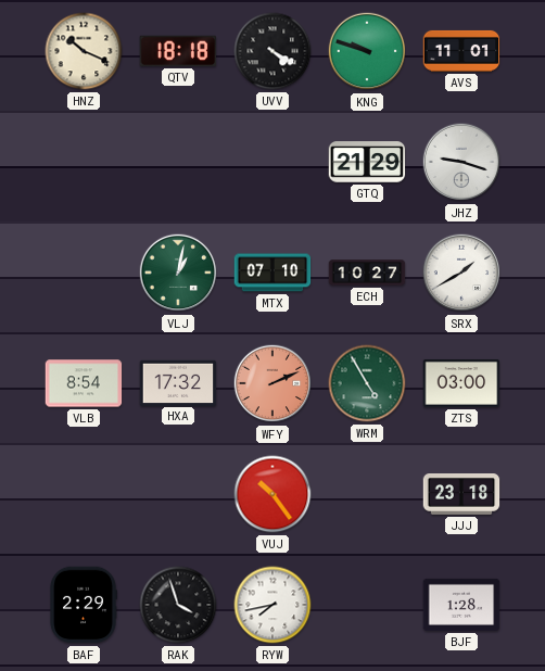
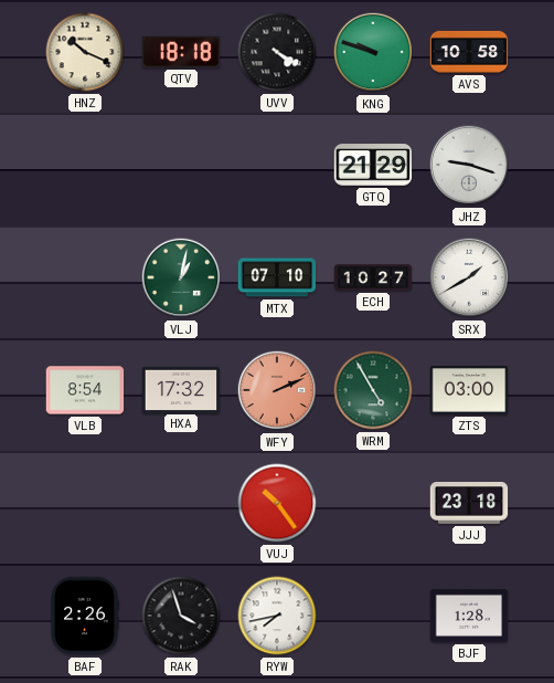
AVS: 11:01 -> 10:58
BAF: 2:29 -> 2:26
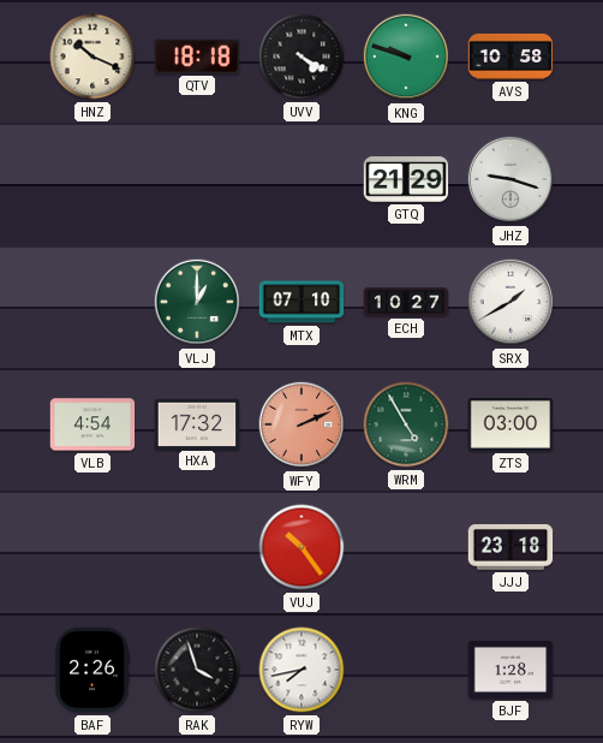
VLJ: 1:02 -> 1:00
VLB: 8:54 -> 4:54
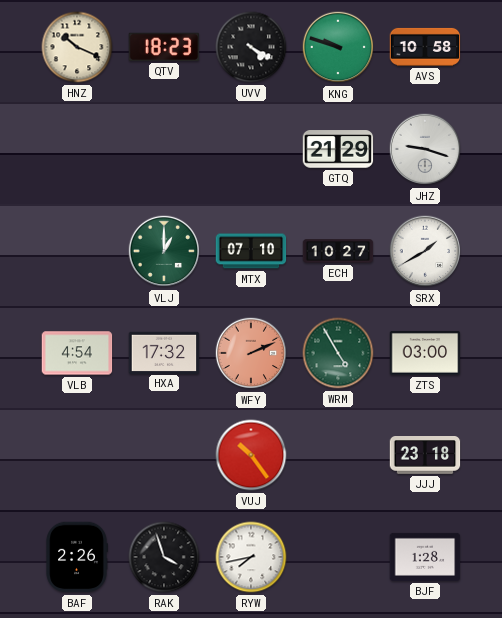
QTV: 18:18 -> 18:23
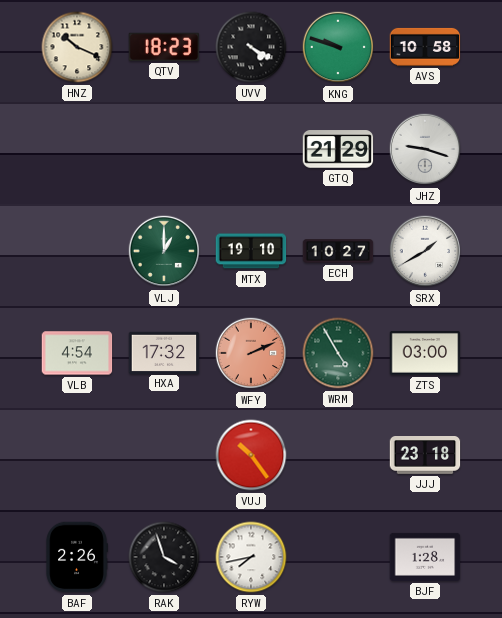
MTX: 07:10 -> 19:10
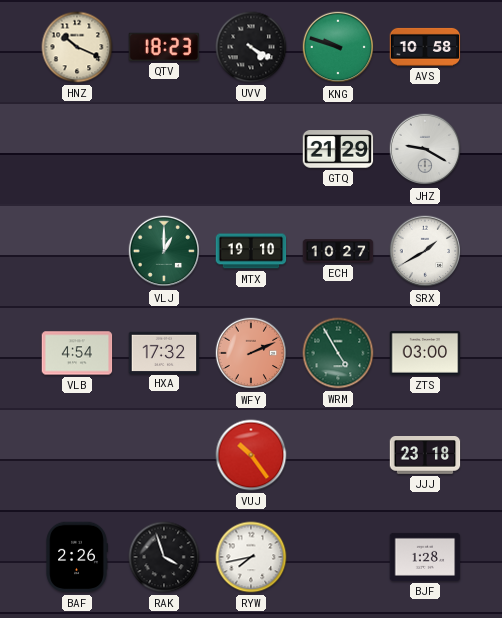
JHZ: 9:18 -> 9:20
